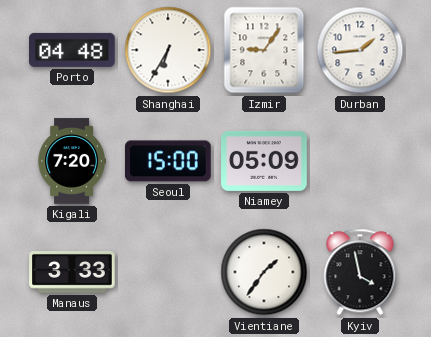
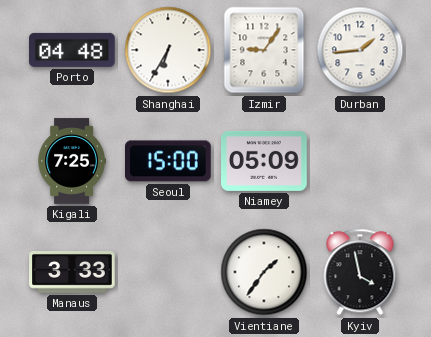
Kigali: 7:20 -> 7:25
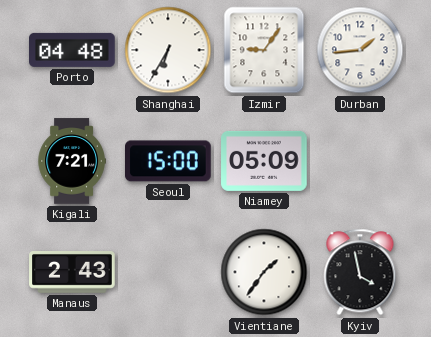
Kigali: 7:25 -> 7:21
Manaus: 3:33 -> 2:43
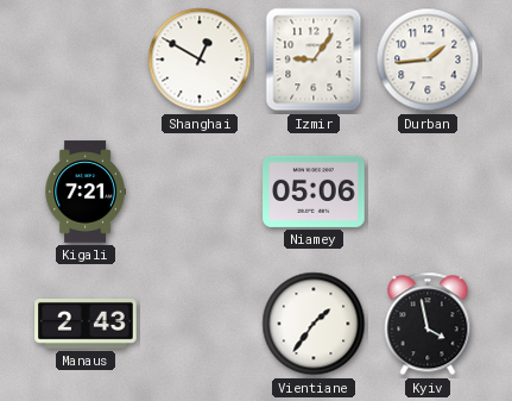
Porto: 04:48 -> none
Shanghai: 6:35 -> 12:50
Seoul: 15:00 -> none
Niamey: 05:09 -> 05:06
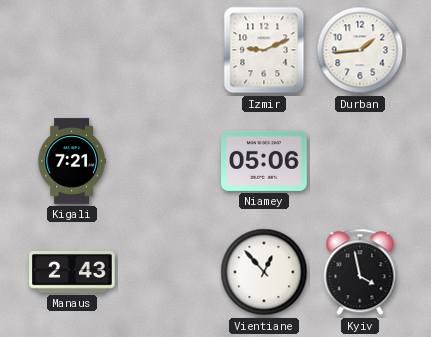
Shanghai: 12:50 -> none
Izmir: 9:06 -> 9:11
Vientiane: 1:36 -> 12:53
